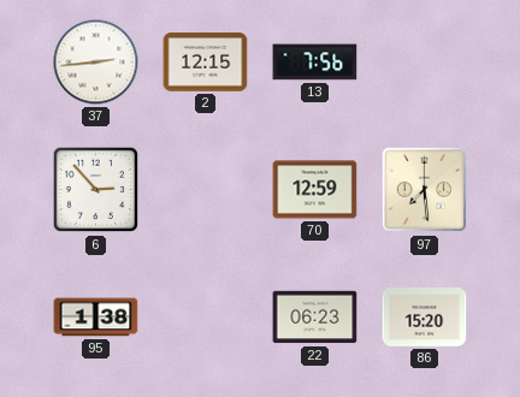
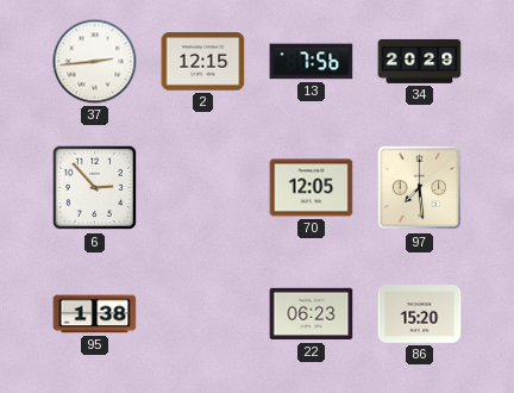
34: none -> 20:29
70: 12:59 -> 12:05
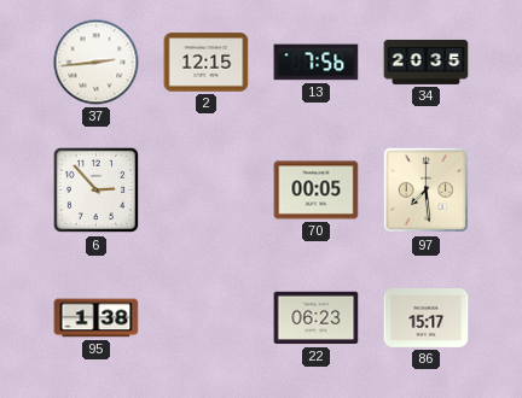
34: 20:29 -> 20:35
70: 12:05 -> 00:05
86: 15:20 -> 15:17
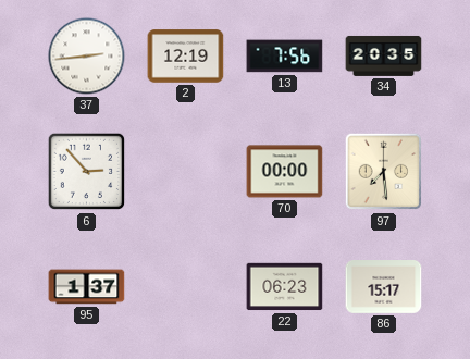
2: 12:15 -> 12:19
70: 00:05 -> 00:00
95: 1:38 -> 1:37
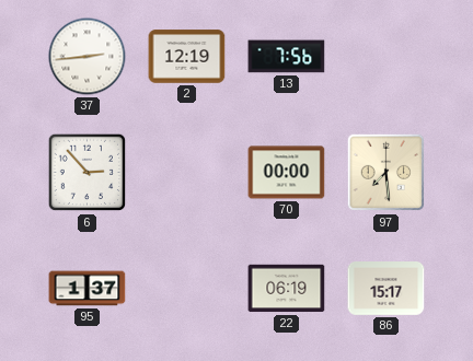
34: 20:35 -> none
22: 06:23 -> 06:19
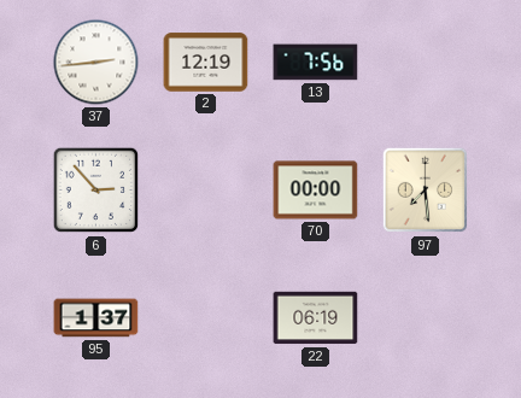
86: 15:17 -> none
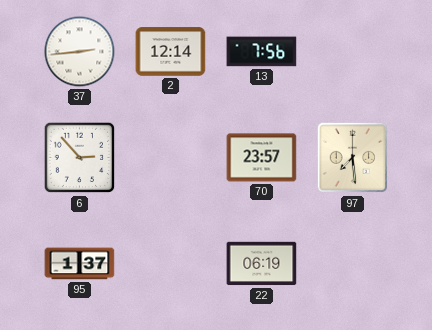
2: 12:19 -> 12:14
70: 00:00 -> 23:57
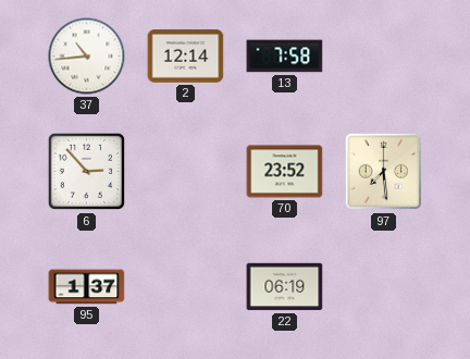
37: 2:44 -> 10:44
13: 7:56 -> 7:58
70: 23:57 -> 23:52
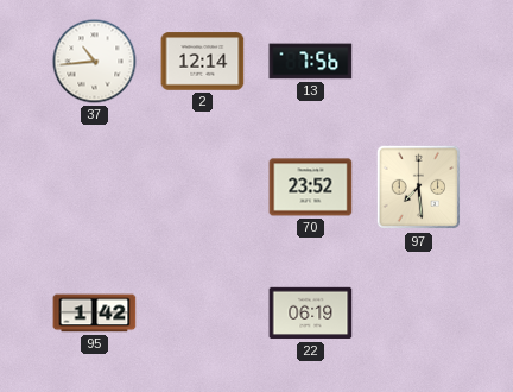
13: 7:58 -> 7:56
6: 2:53 -> none
95: 1:37 -> 1:42
